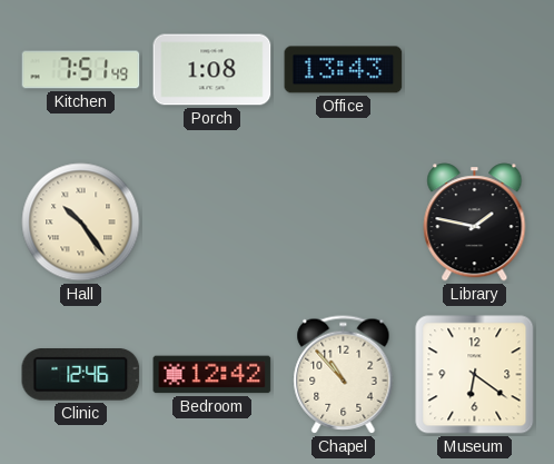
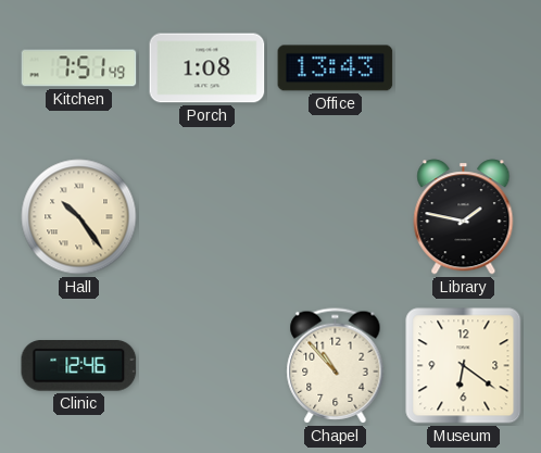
Bedroom: 12:42 -> none
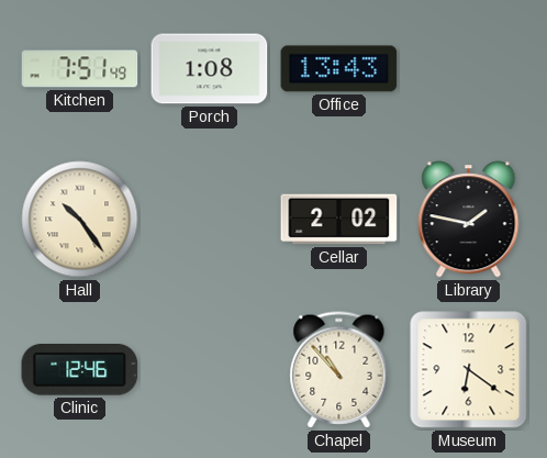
Cellar: none -> 2:02
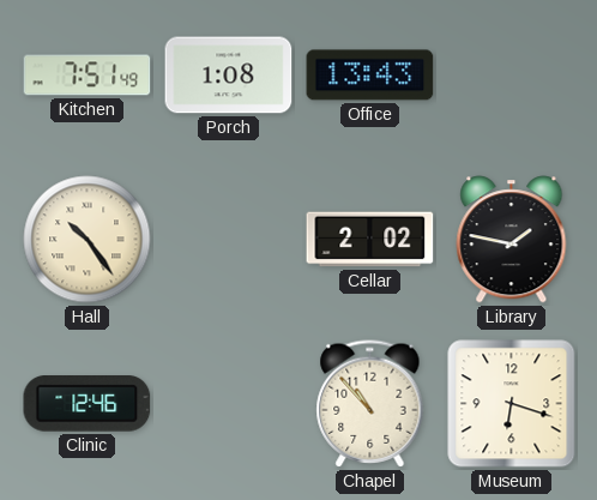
Museum: 6:21 -> 6:18
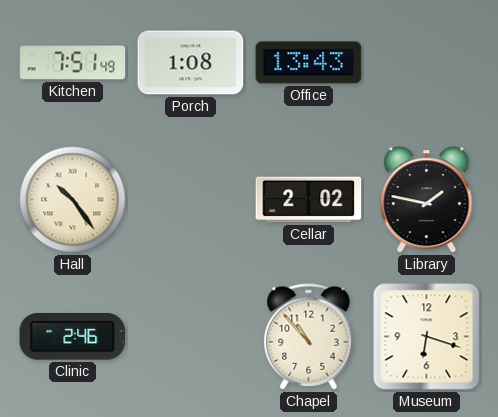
Clinic: 12:46 -> 2:46
